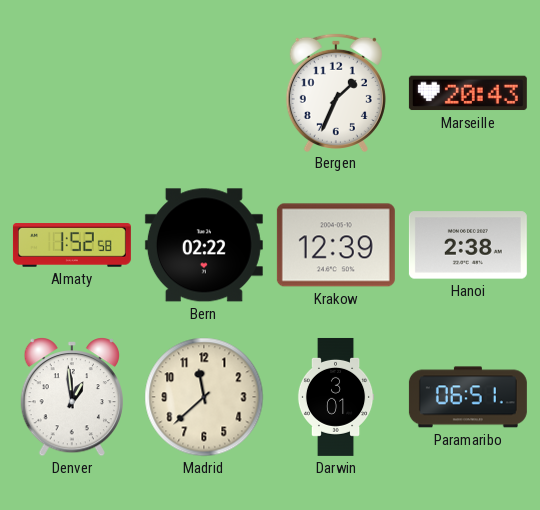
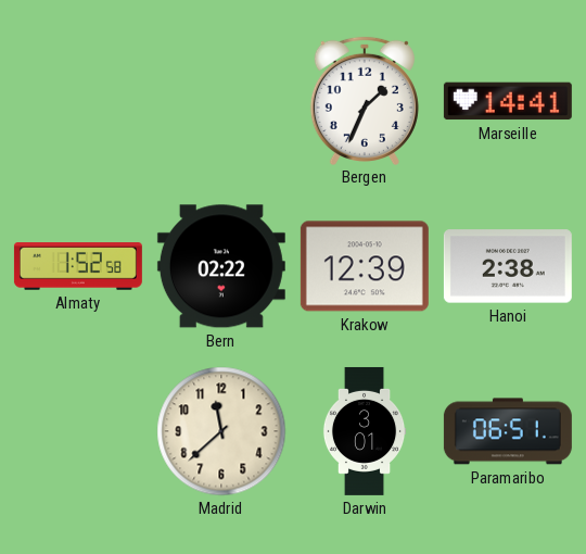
Marseille: 20:43 -> 14:41
Denver: 12:59 -> none
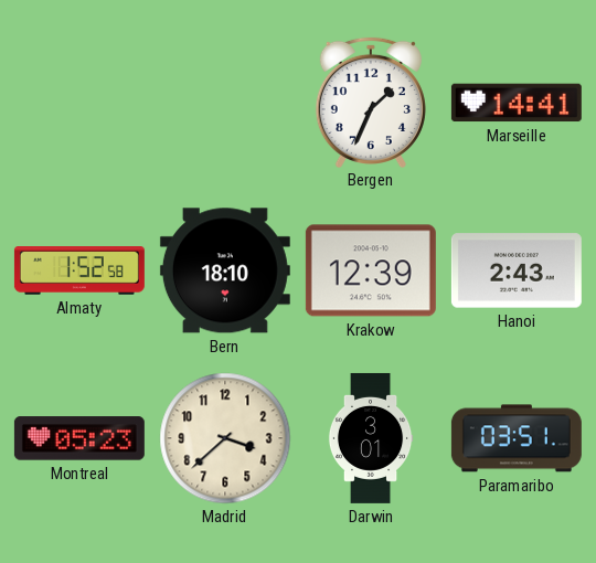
Bern: 02:22 -> 18:10
Hanoi: 2:38 -> 2:43
Montreal: none -> 05:23
Madrid: 11:38 -> 3:38
Paramaribo: 06:51 -> 03:51
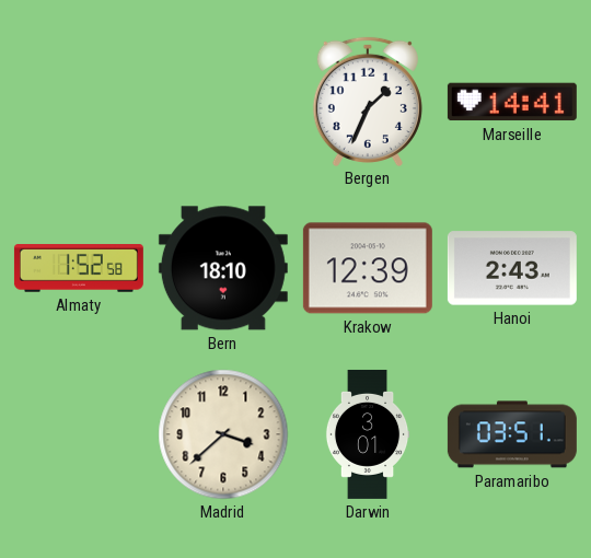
Montreal: 05:23 -> none
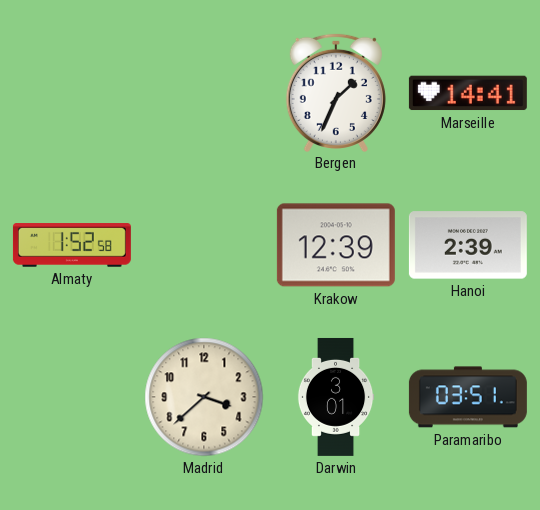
Bern: 18:10 -> none
Hanoi: 2:43 -> 2:39
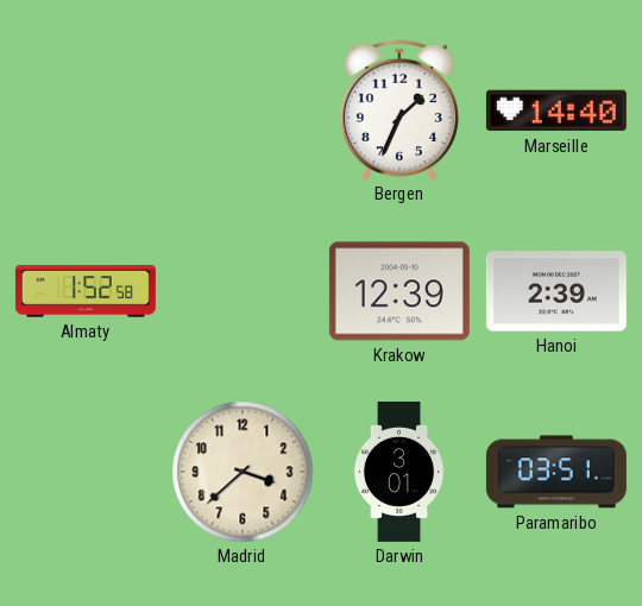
Marseille: 14:41 -> 14:40
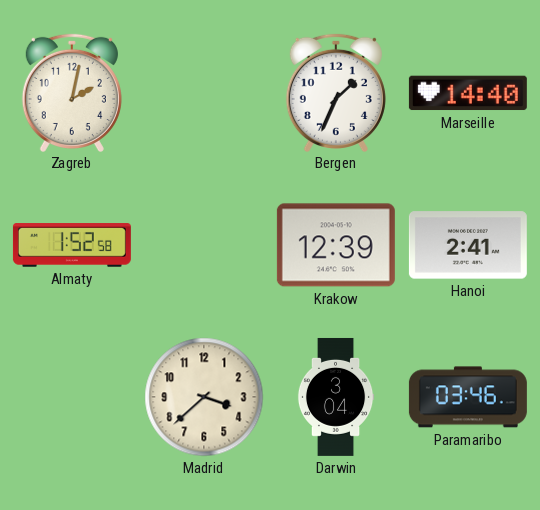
Zagreb: none -> 2:02
Hanoi: 2:39 -> 2:41
Darwin: 3:01 -> 3:04
Paramaribo: 03:51 -> 03:46
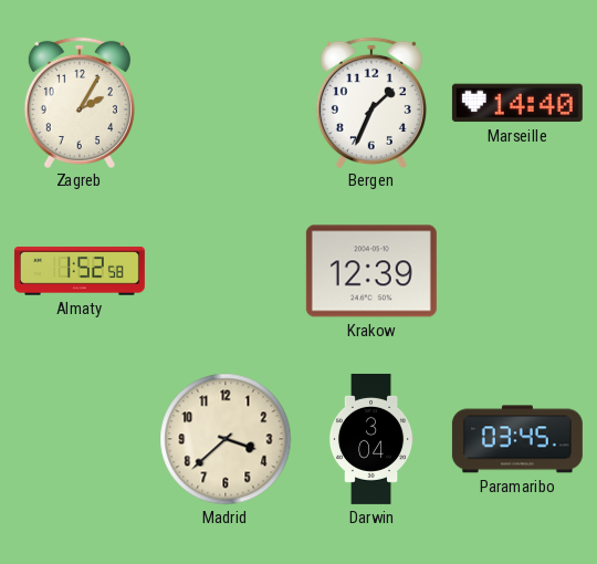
Zagreb: 2:02 -> 2:05
Hanoi: 2:41 -> none
Paramaribo: 03:46 -> 03:45
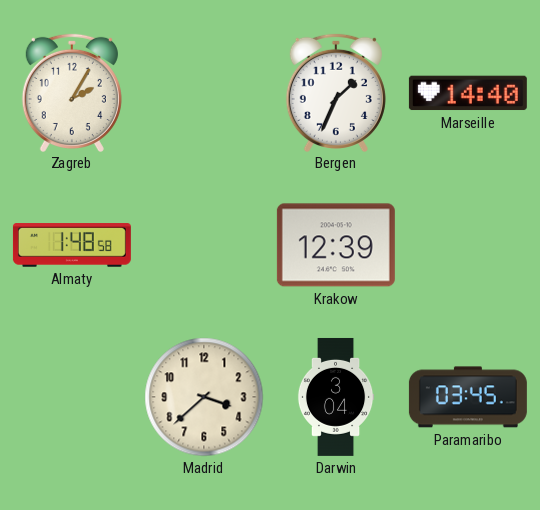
Almaty: 1:52 -> 1:48
